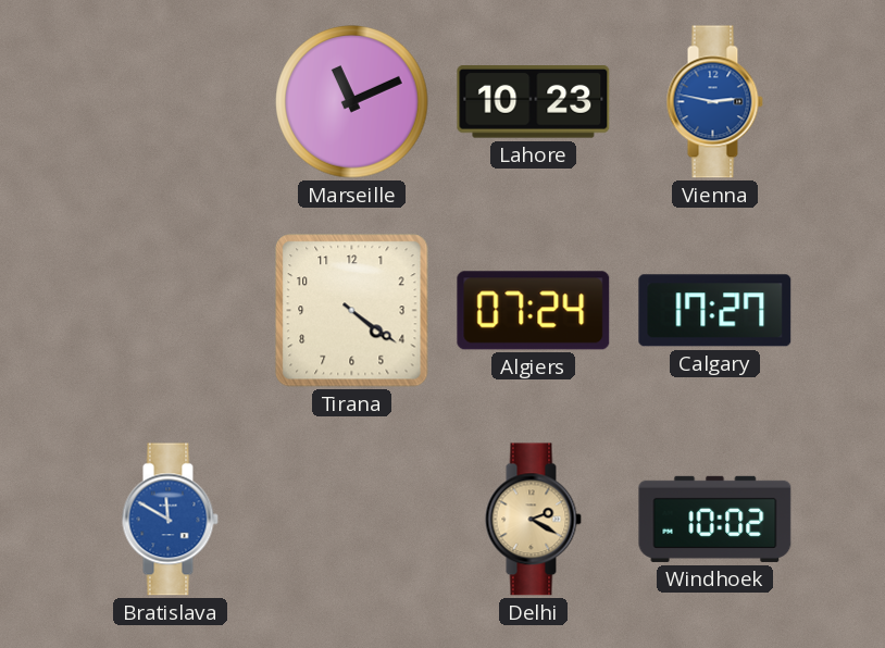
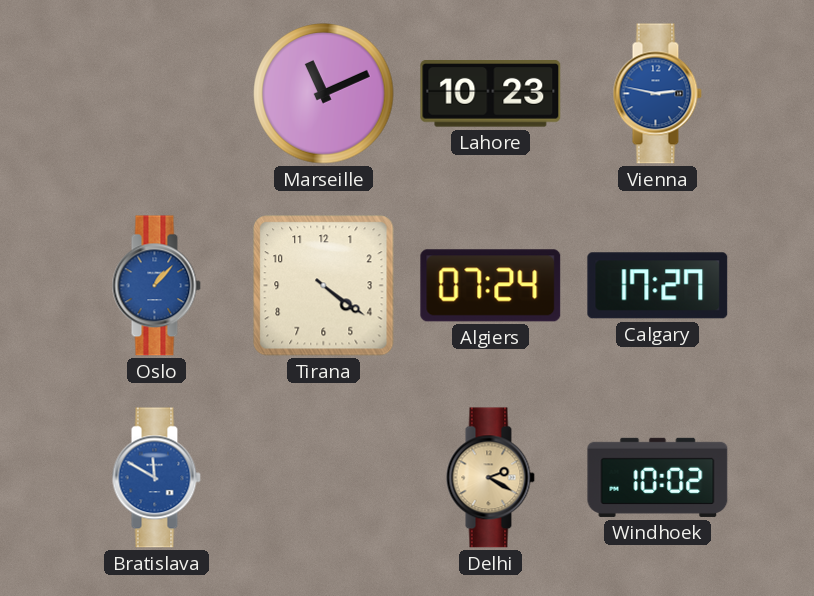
Oslo: none -> 1:07
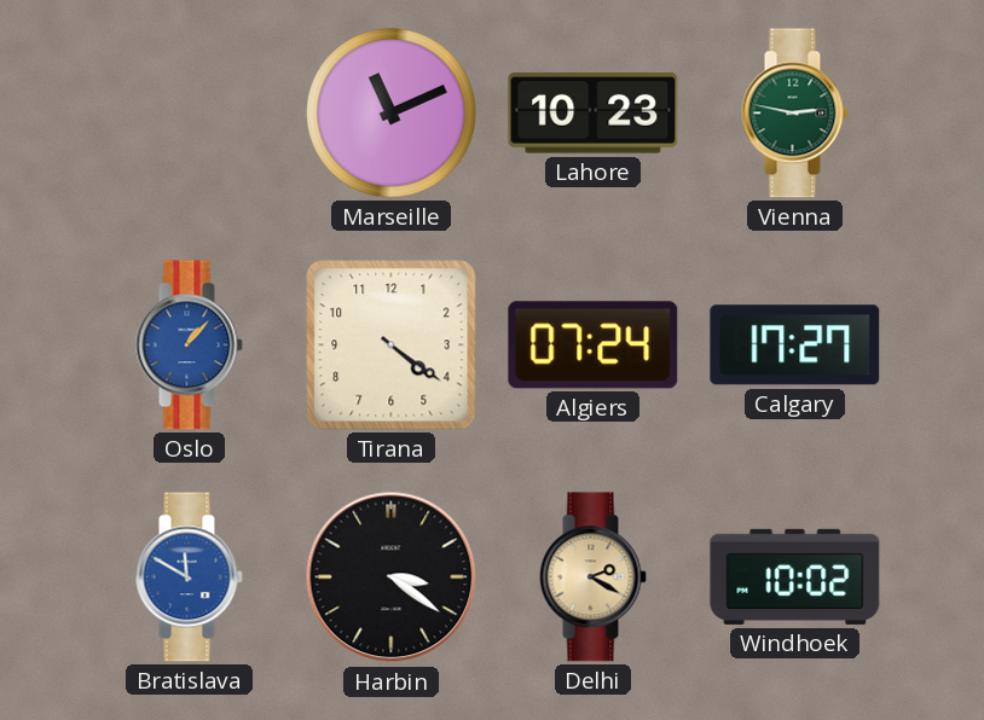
Vienna dial: blue -> green
Harbin: none -> 3:21
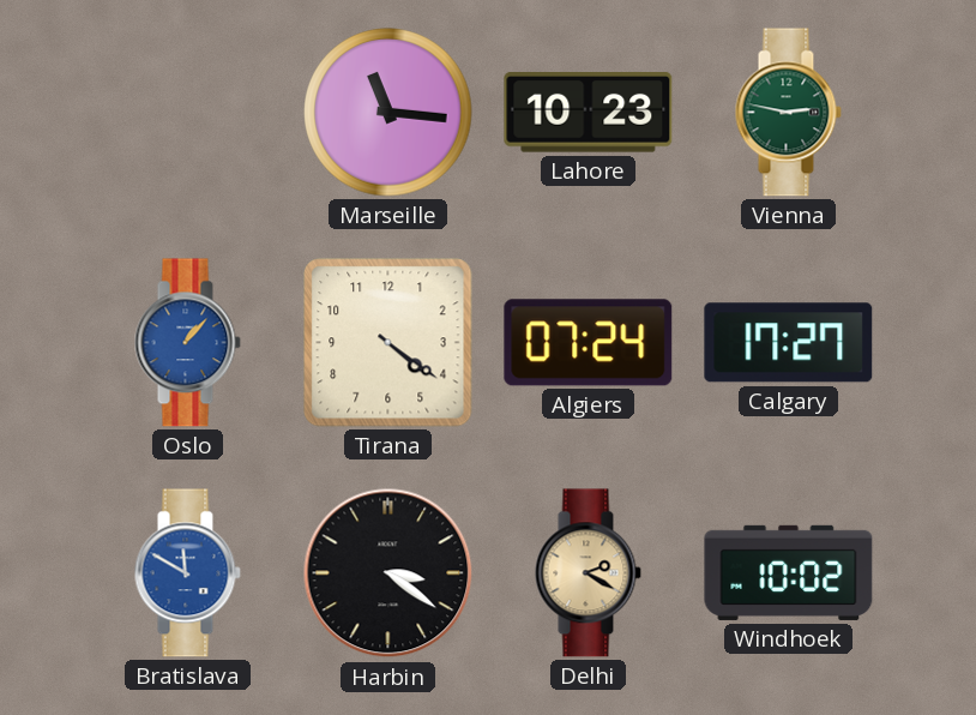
Marseille: 11:11 -> 11:16
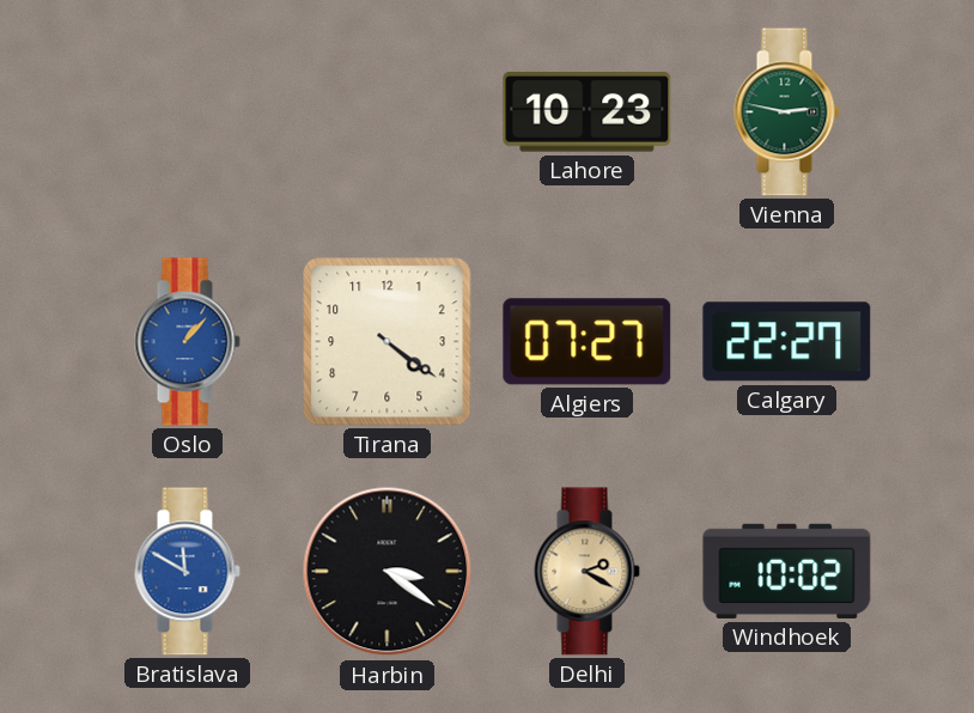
Marseille: 11:16 -> none
Algiers: 07:24 -> 07:27
Calgary: 17:27 -> 22:27
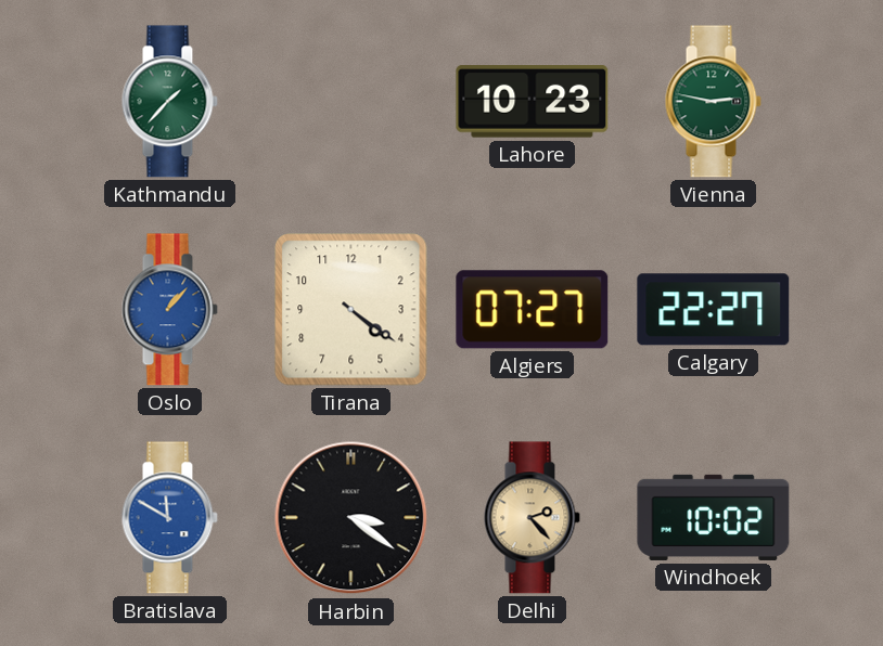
Kathmandu: none -> 1:37
Delhi: 2:20 -> 2:23
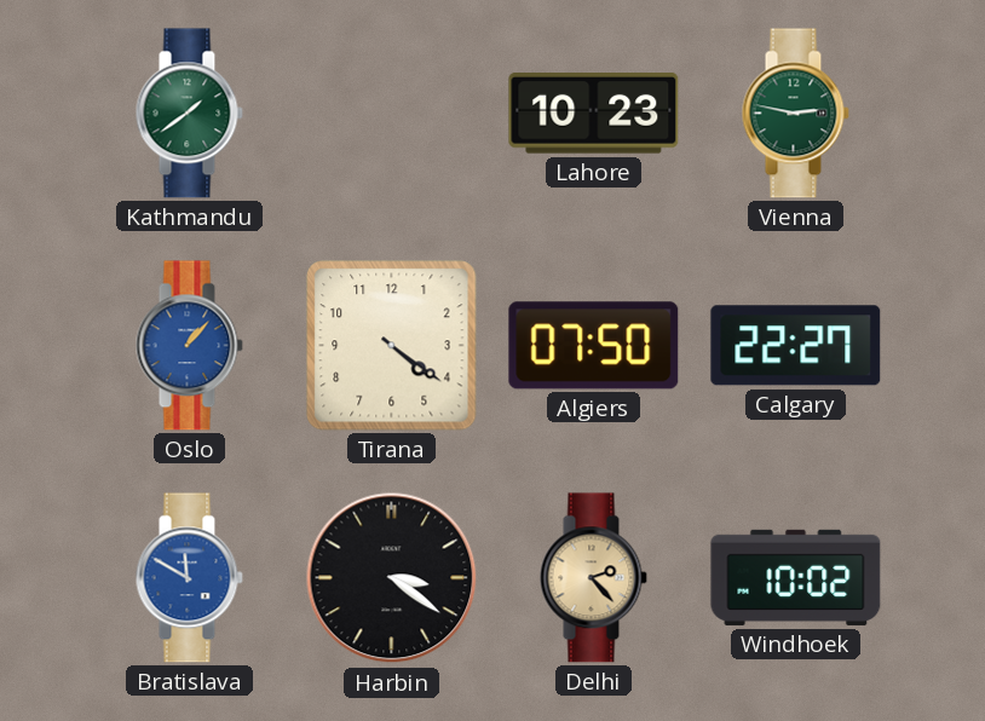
Kathmandu: 1:37 -> 1:39
Algiers: 07:27 -> 07:50
